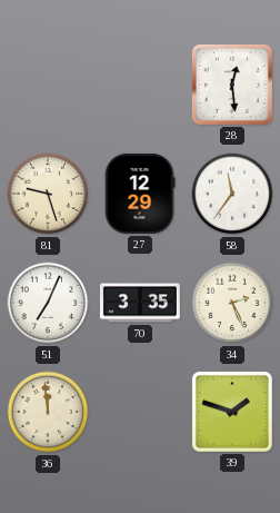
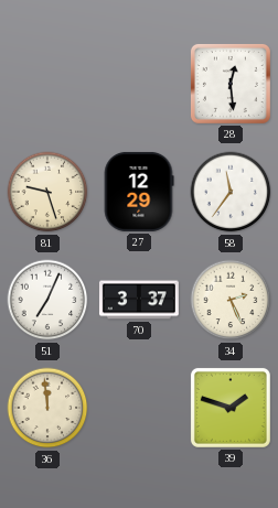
70: 3:35 -> 3:37
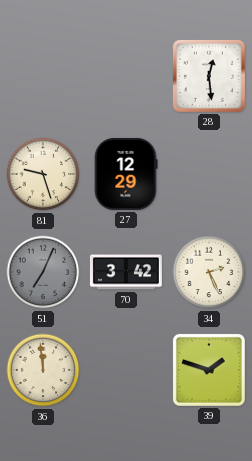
58: 11:36 -> none
51 dial: white -> grey
70: 3:37 -> 3:42
